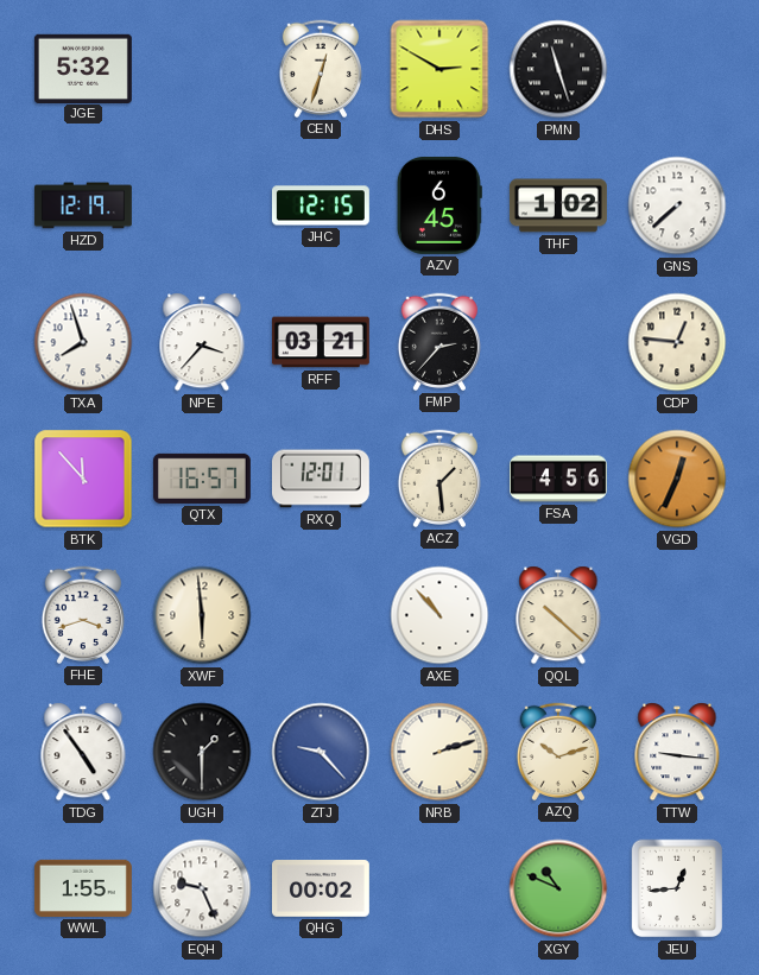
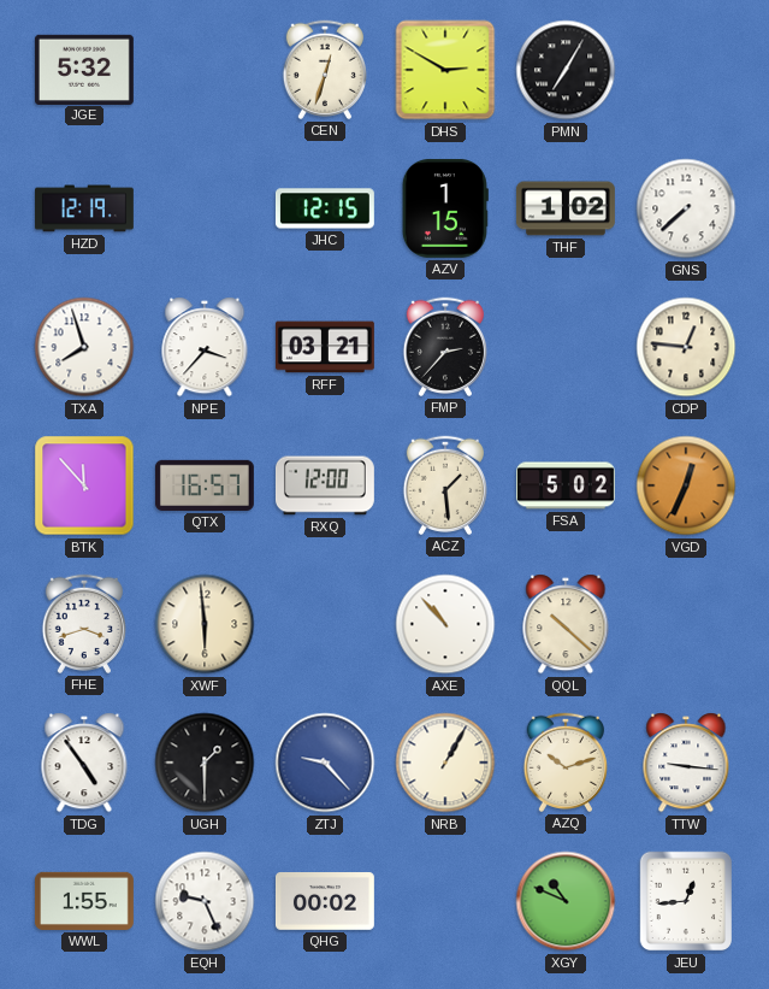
PMN: 11:27 -> 7:05
AZV: 6:45 -> 1:15
RXQ: 12:01 -> 12:00
FSA: 4:56 -> 5:02
NRB: 2:12 -> 1:05
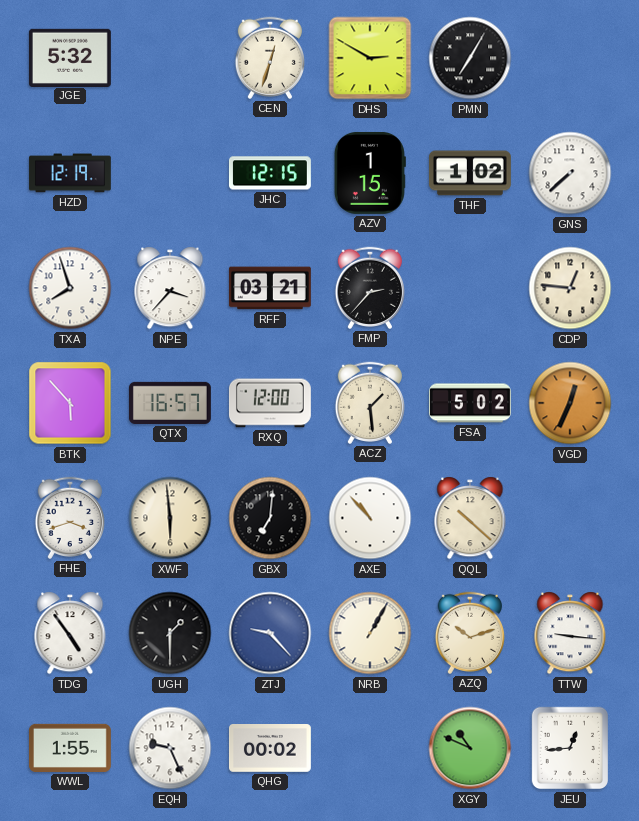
BTK: 11:53 -> 5:53
GBX: none -> 7:01
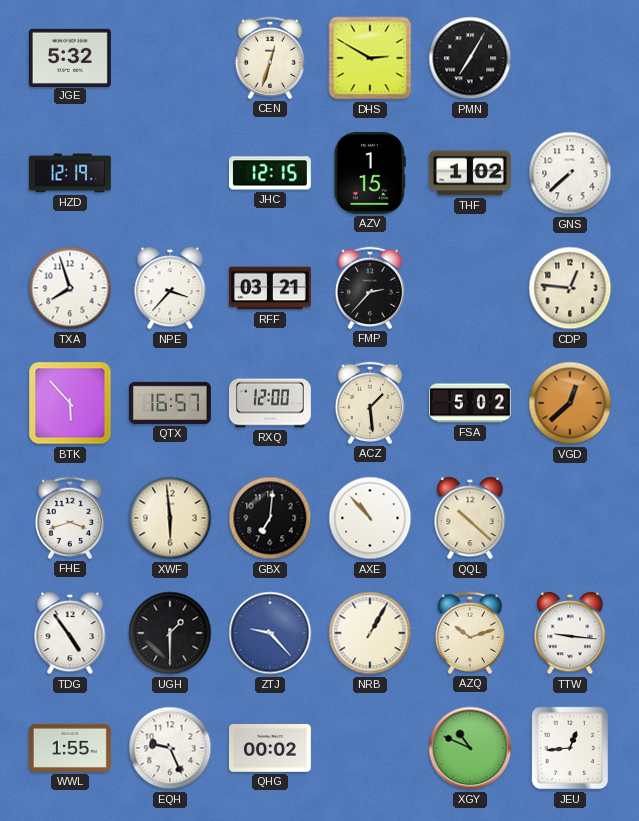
VGD: 12:34 -> 12:38
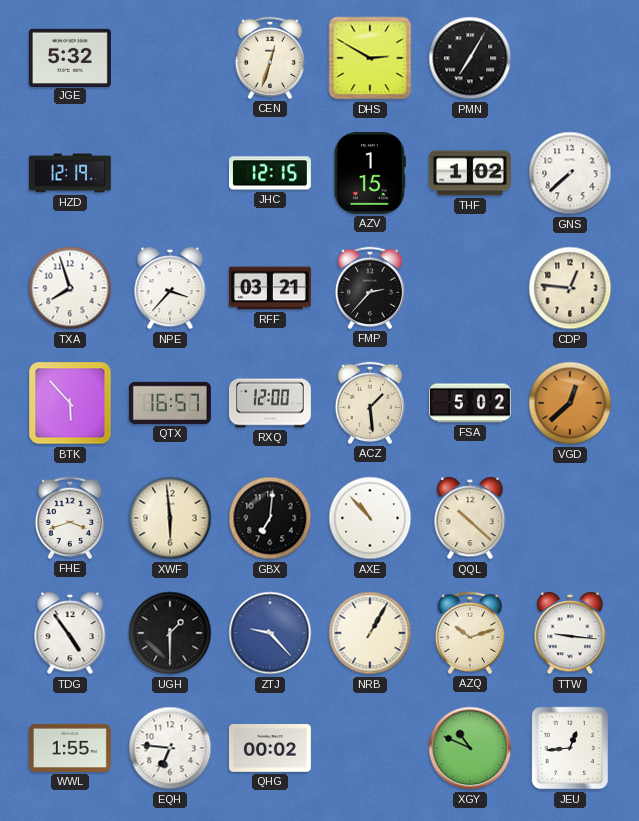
EQH: 9:26 -> 6:46
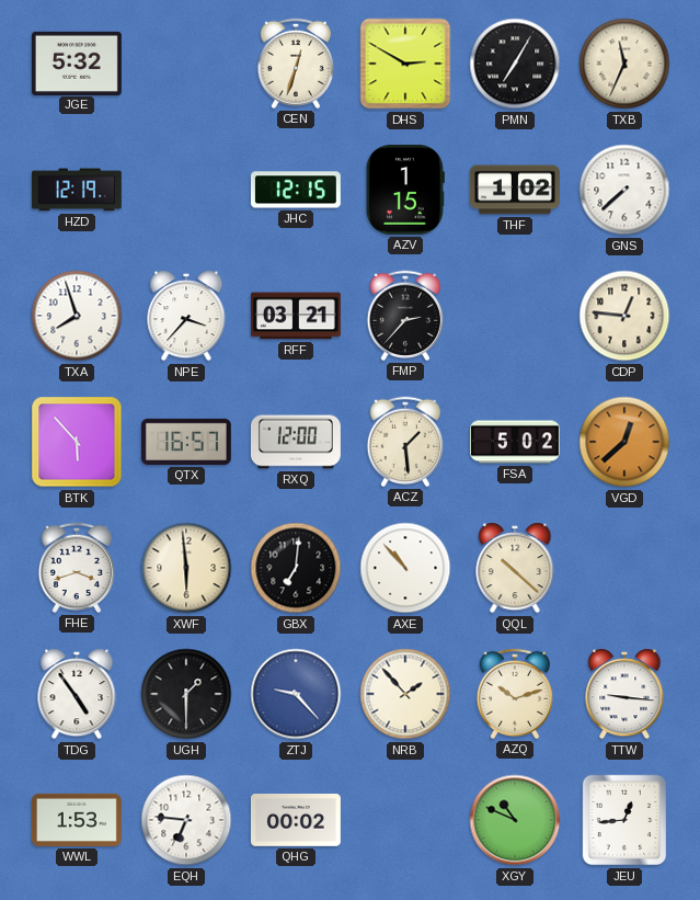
TXB: none -> 11:34
NRB: 1:05 -> 1:53
WWL: 1:55 -> 1:53
